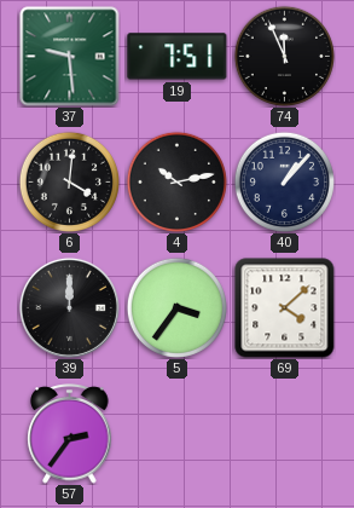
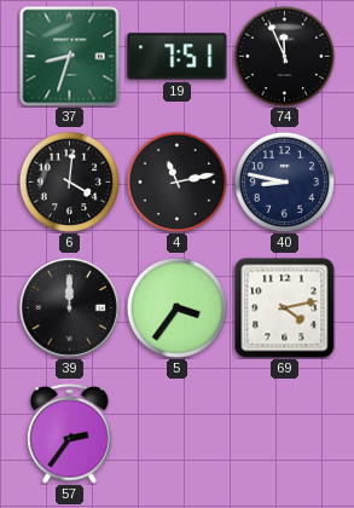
37: 9:29 -> 8:33
4: 10:13 -> 11:13
40: 1:07 -> 8:47
69: 4:08 -> 4:13
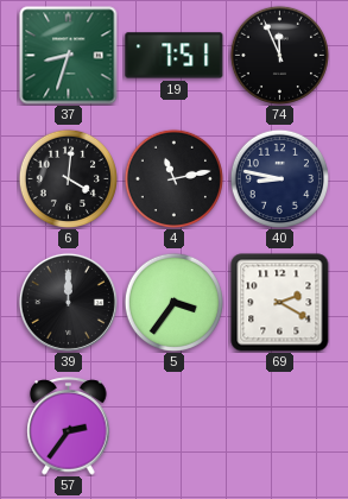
69: 4:13 -> 2:20
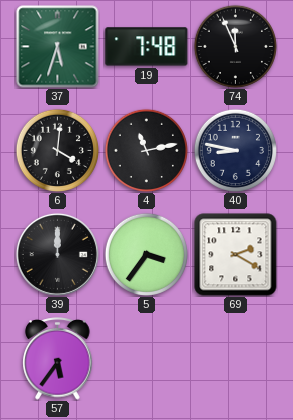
37: 8:33 -> 5:33
19: 7:51 -> 7:48
57: 2:36 -> 5:36
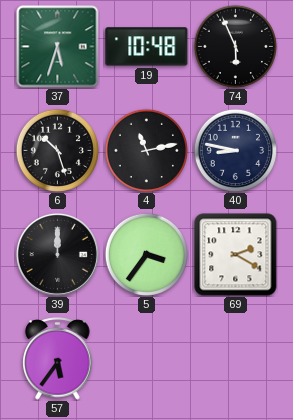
19: 7:48 -> 10:48
74: 11:56 -> 5:56
6: 4:01 -> 10:27
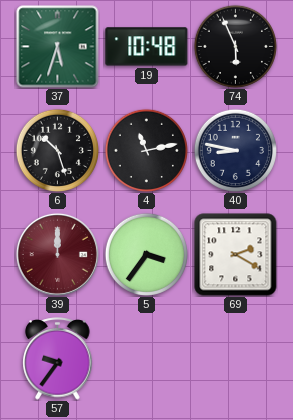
39 dial: black -> burgundy
57: 5:36 -> 9:36
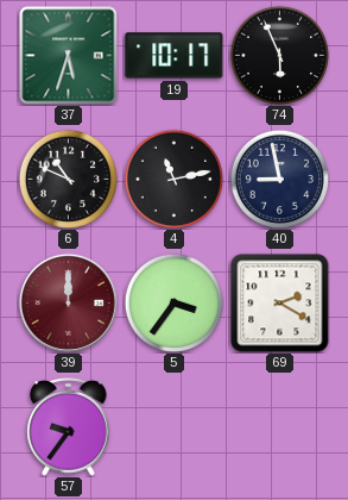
19: 10:48 -> 10:17
6: 10:27 -> 10:49
40: 8:47 -> 8:58
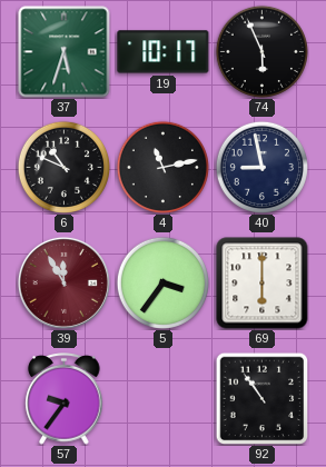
39: 12:00 -> 11:55
69: 2:20 -> 6:00
92: none -> 10:54
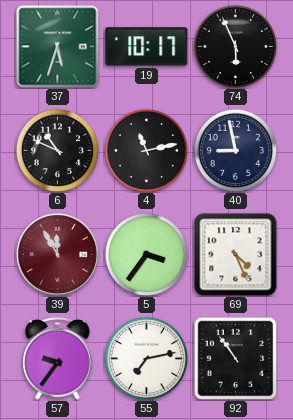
69: 6:00 -> 4:26
55: none -> 7:13
